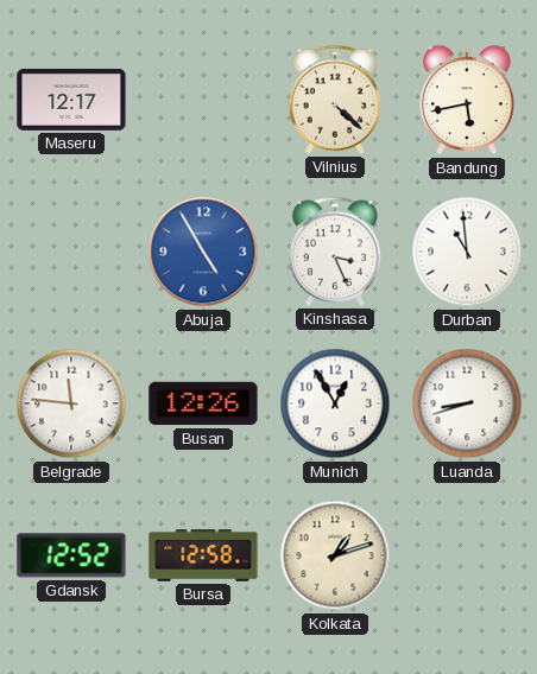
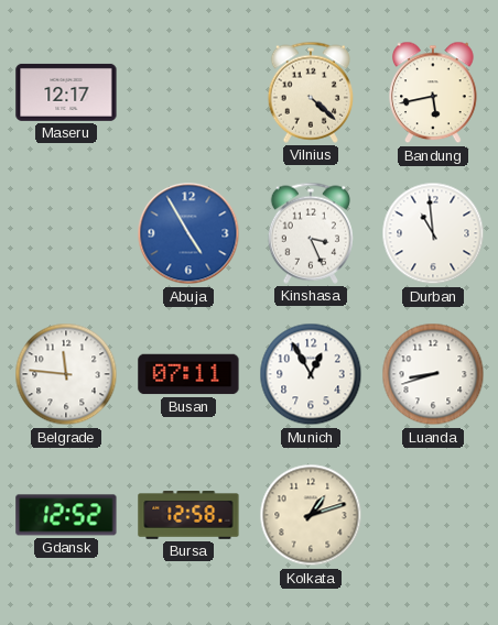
Busan: 12:26 -> 07:11
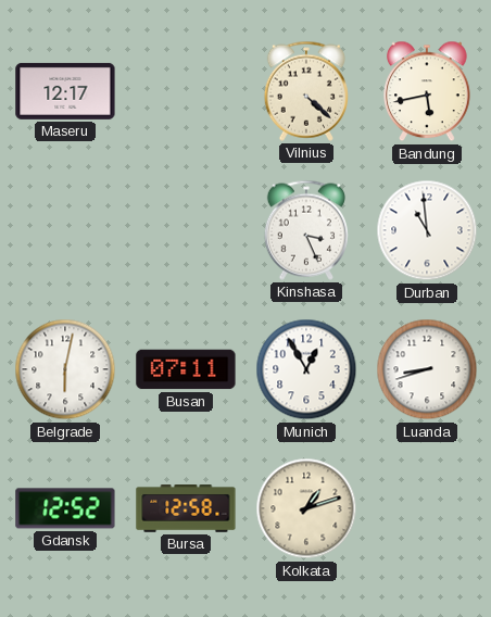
Abuja: 4:55 -> none
Belgrade: 11:46 -> 6:02
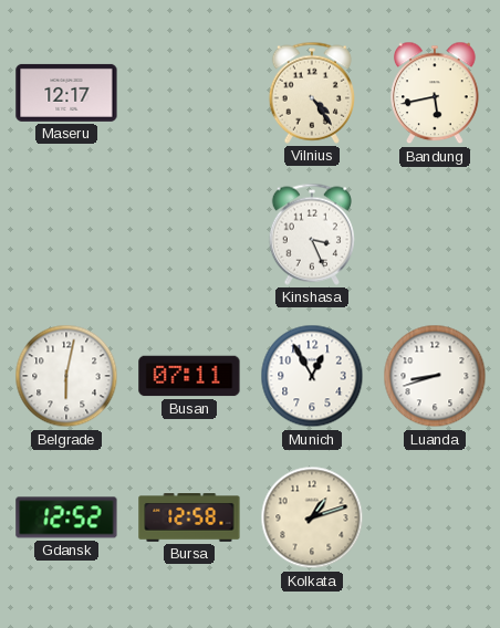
Vilnius: 4:22 -> 4:24
Durban: 10:59 -> none
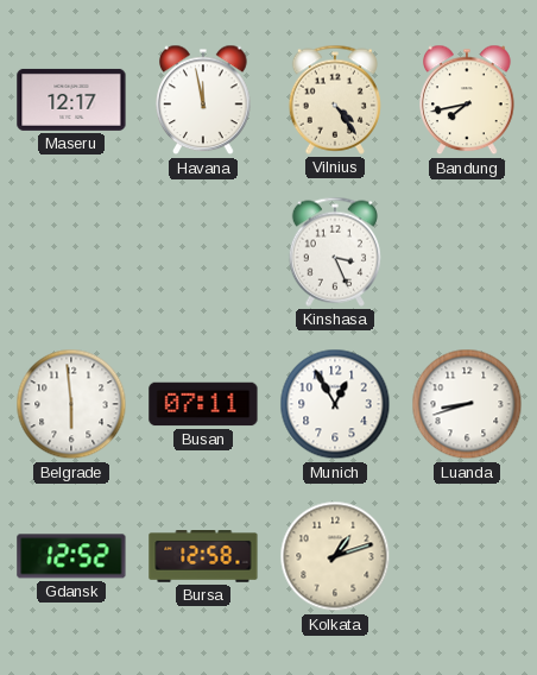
Havana: none -> 11:58
Bandung: 5:43 -> 7:43
Belgrade: 6:02 -> 5:59
